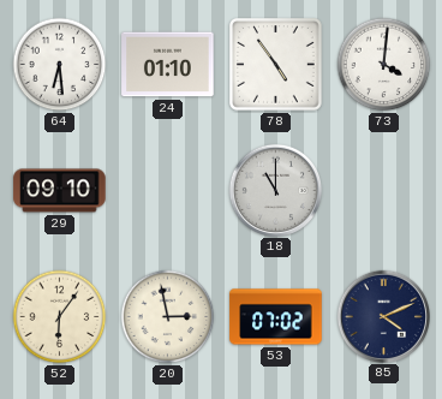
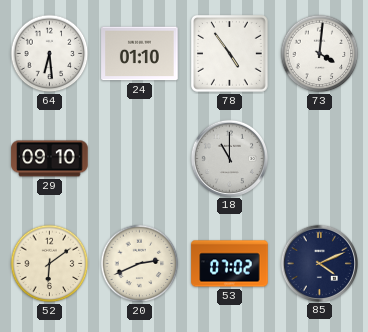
52: 6:06 -> 6:09
20: 2:58 -> 2:41
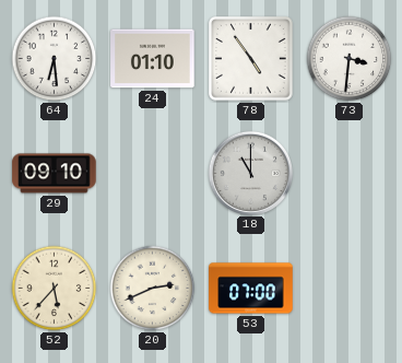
73: 4:01 -> 3:31
52: 6:09 -> 5:37
53: 07:02 -> 07:00
85: 4:11 -> none
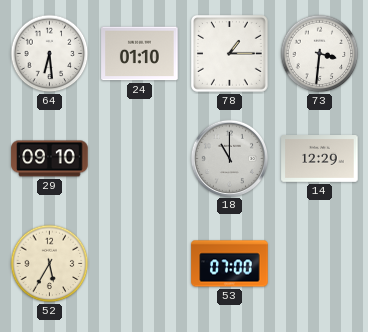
78: 4:54 -> 1:15
14: none -> 12:29
52: 5:37 -> 5:35
20: 2:41 -> none
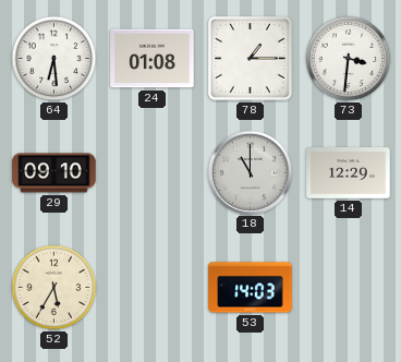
24: 01:10 -> 01:08
53: 07:00 -> 14:03
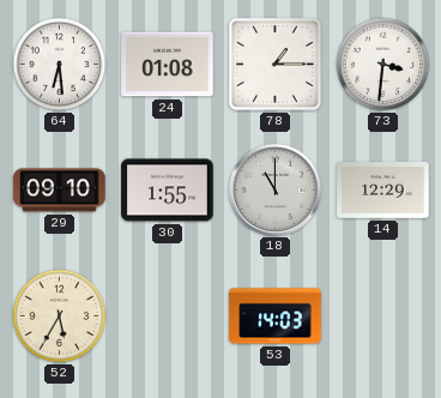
30: none -> 1:55
